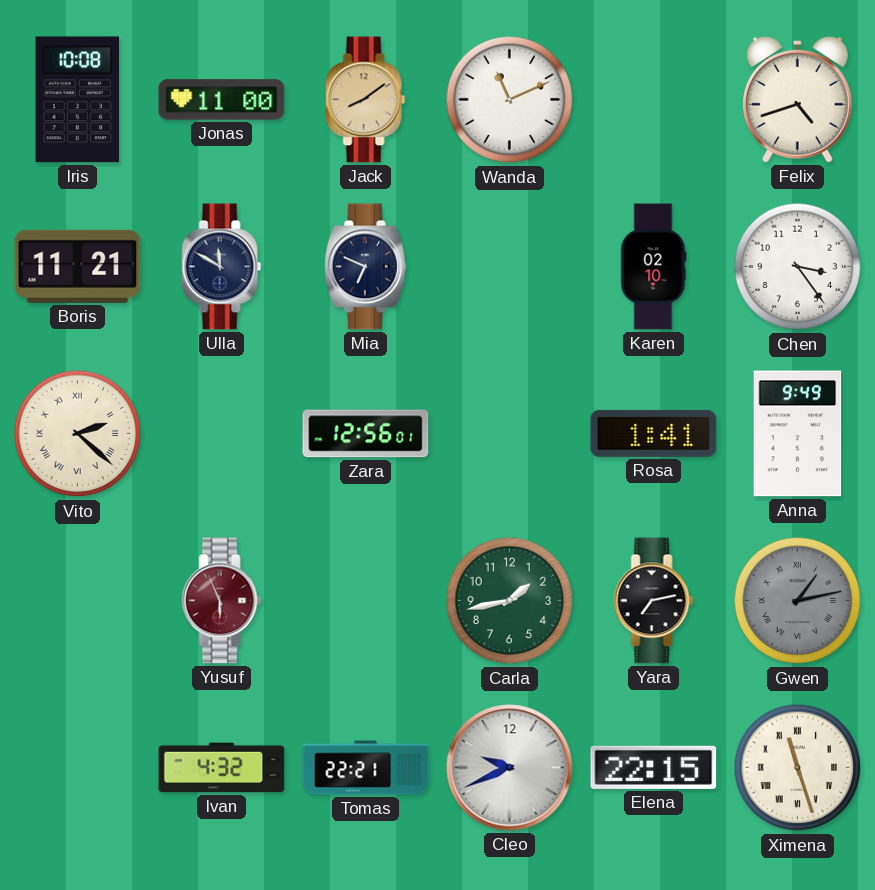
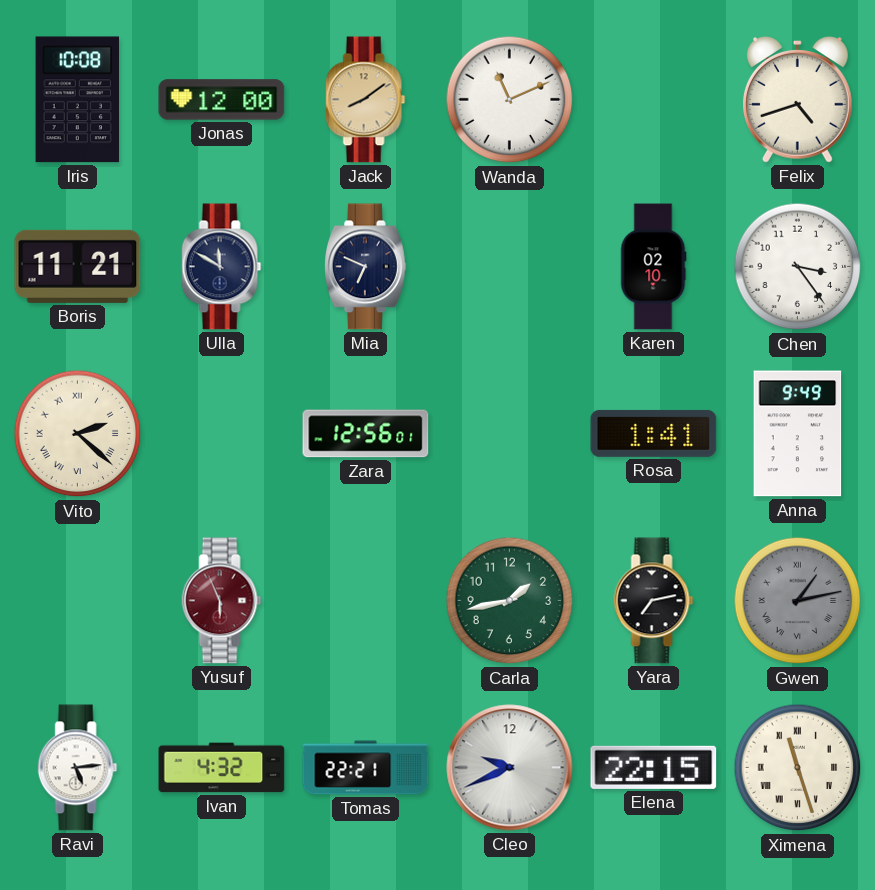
Jonas: 11:00 -> 12:00
Ravi: none -> 5:14
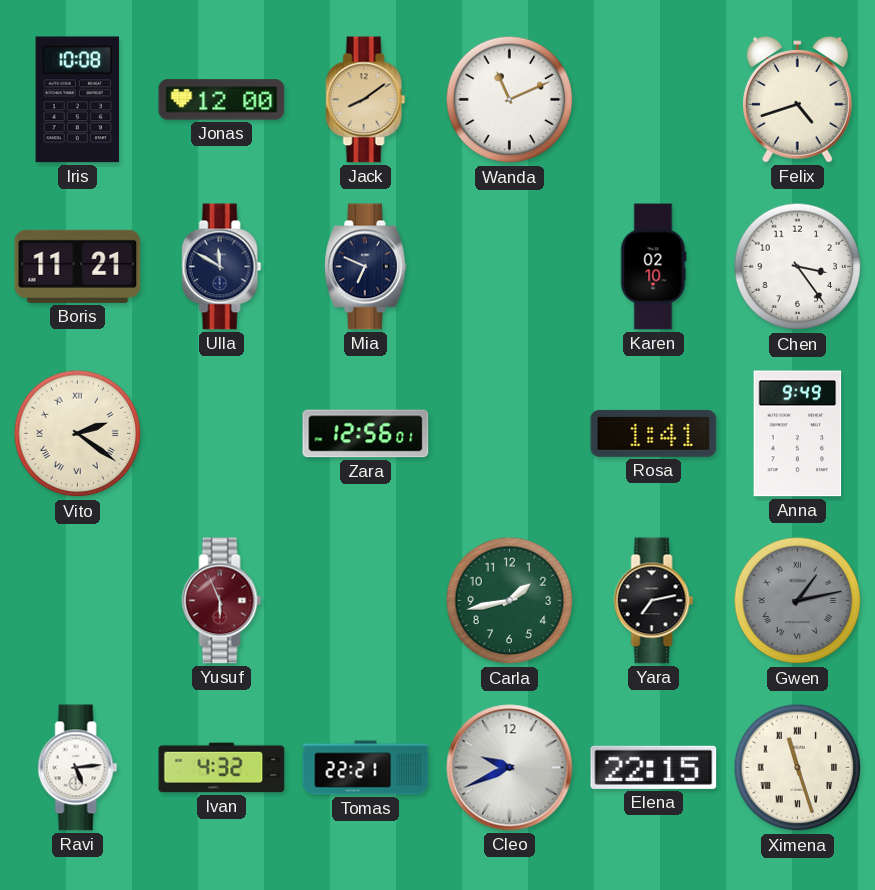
Vito: 2:22 -> 2:21
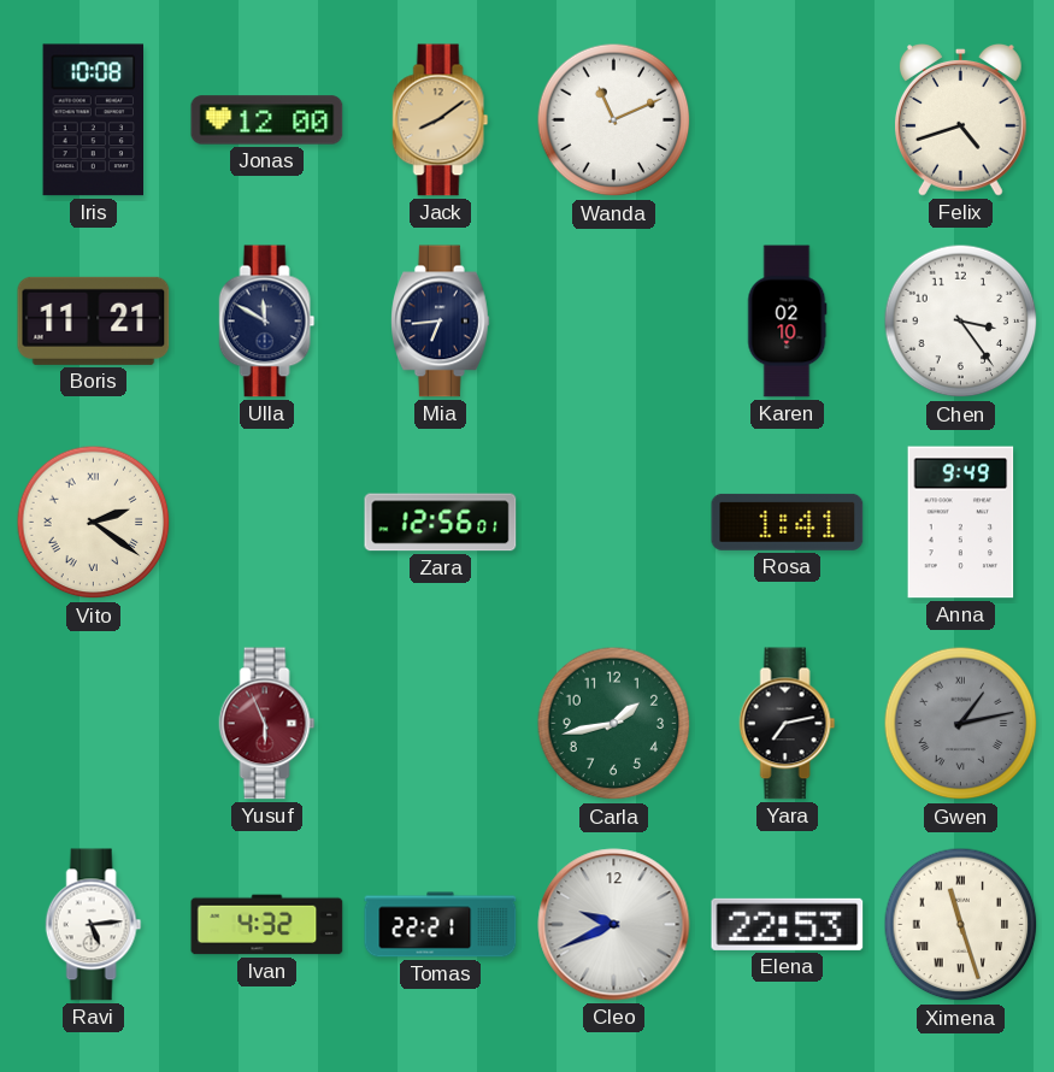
Mia: 6:49 -> 6:44
Elena: 22:15 -> 22:53
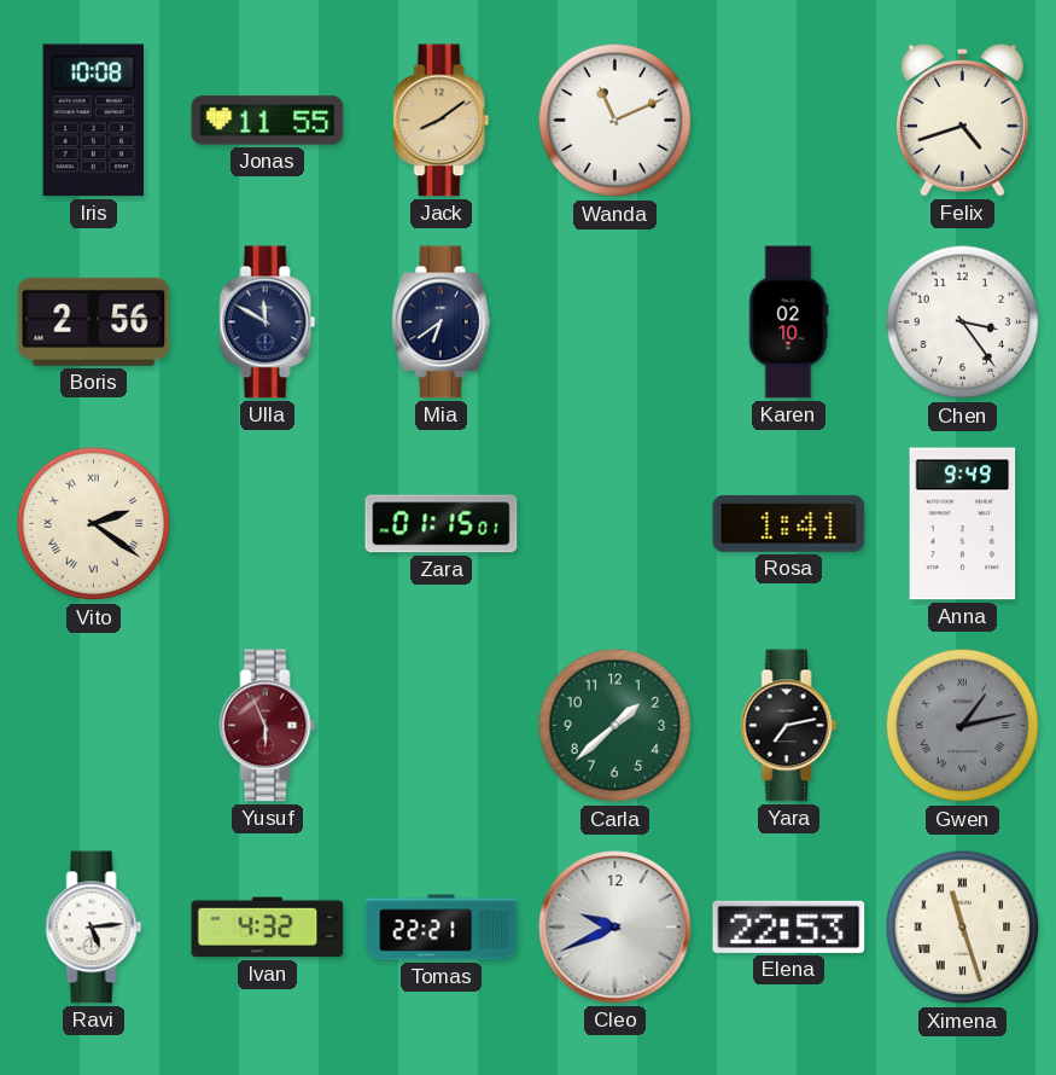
Jonas: 12:00 -> 11:55
Boris: 11:21 -> 2:56
Mia: 6:44 -> 6:39
Zara: 12:56 -> 01:15
Carla: 1:43 -> 1:38
